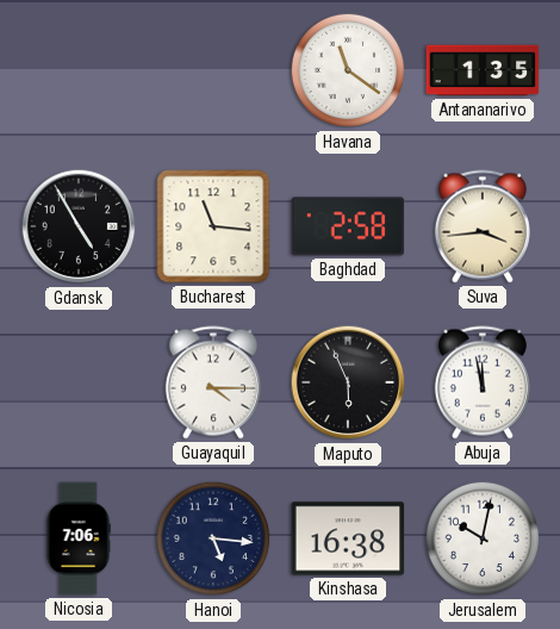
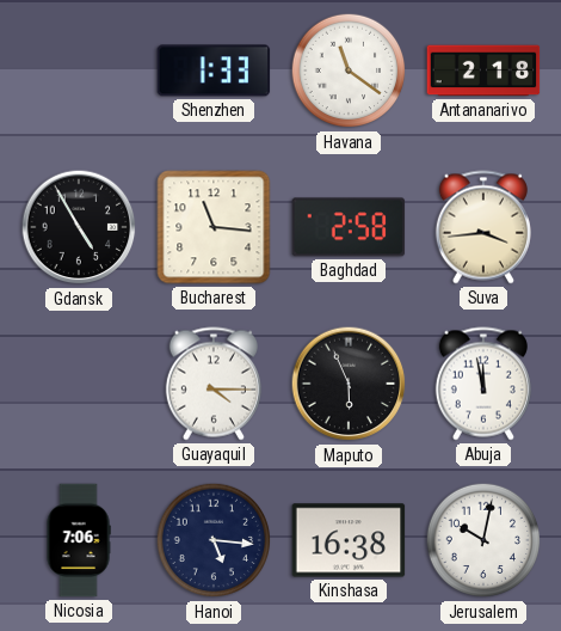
Shenzhen: none -> 1:33
Antananarivo: 1:35 -> 2:18
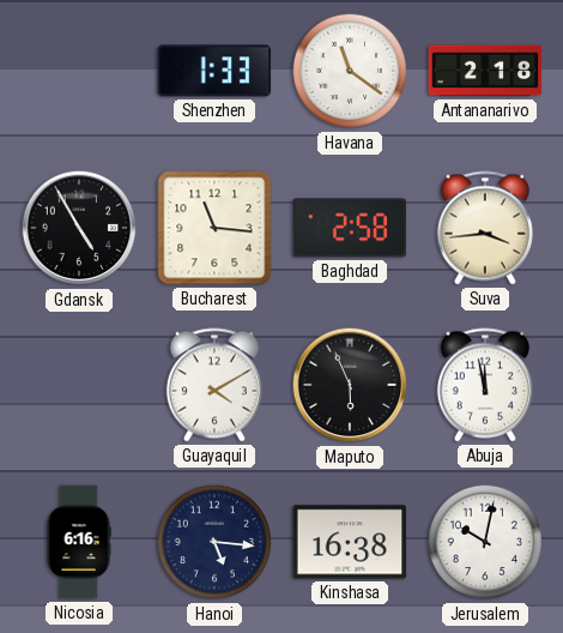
Guayaquil: 4:15 -> 4:10
Nicosia: 7:06 -> 6:16
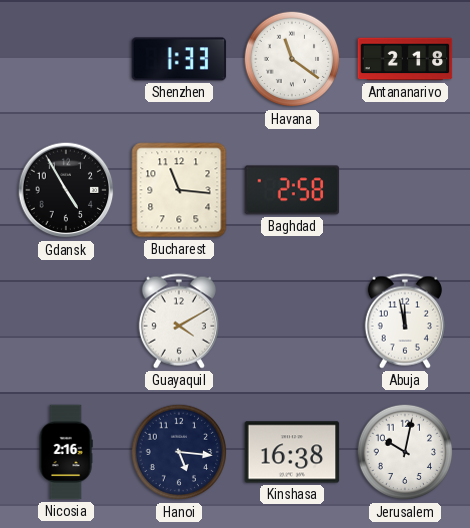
Suva: 3:44 -> none
Maputo: 5:56 -> none
Nicosia: 6:16 -> 2:16
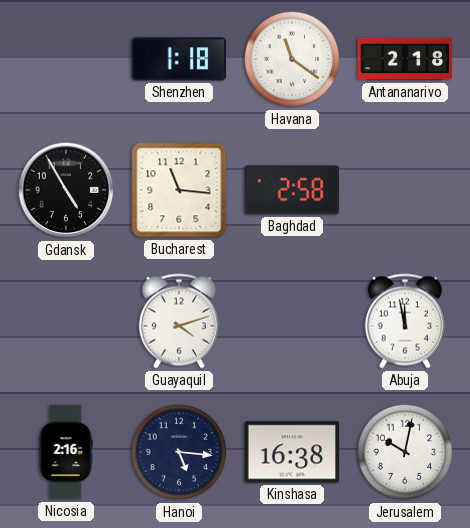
Shenzhen: 1:33 -> 1:18
Guayaquil: 4:10 -> 4:12
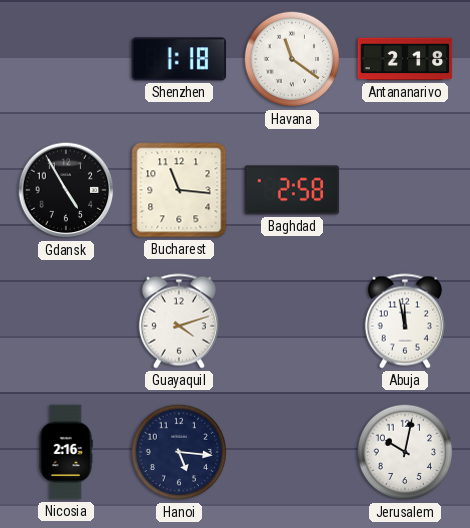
Kinshasa: 16:38 -> none
